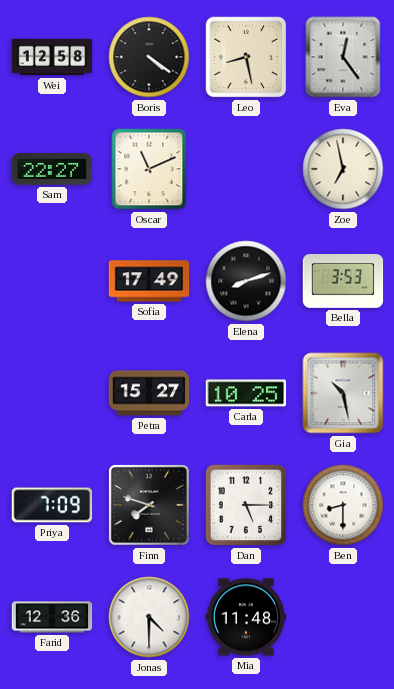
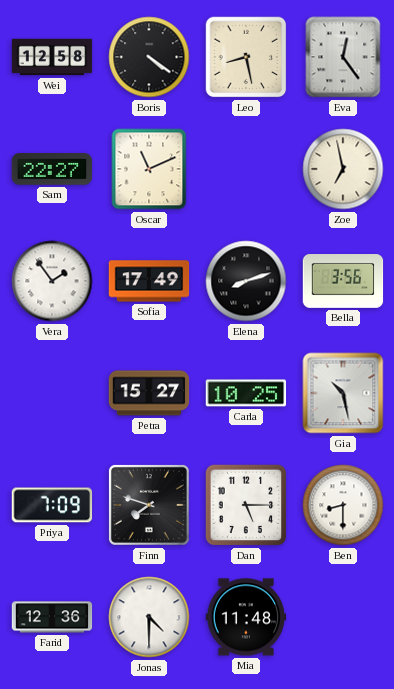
Vera: none -> 1:54
Bella: 3:53 -> 3:56
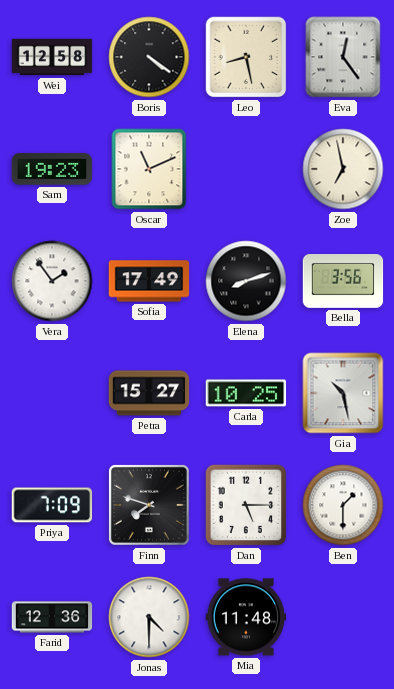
Sam: 22:27 -> 19:23
Ben: 8:30 -> 1:30
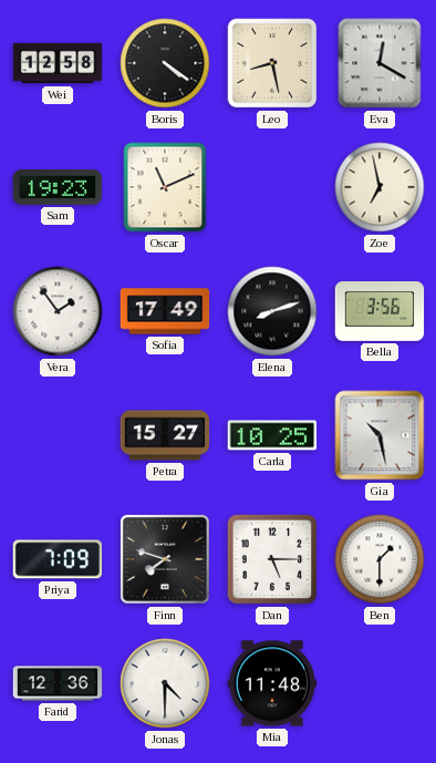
Eva: 12:24 -> 12:20
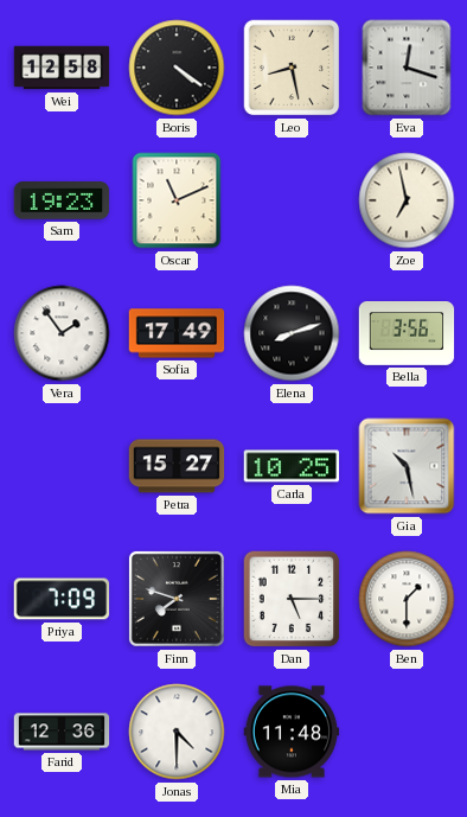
Eva: 12:20 -> 12:18
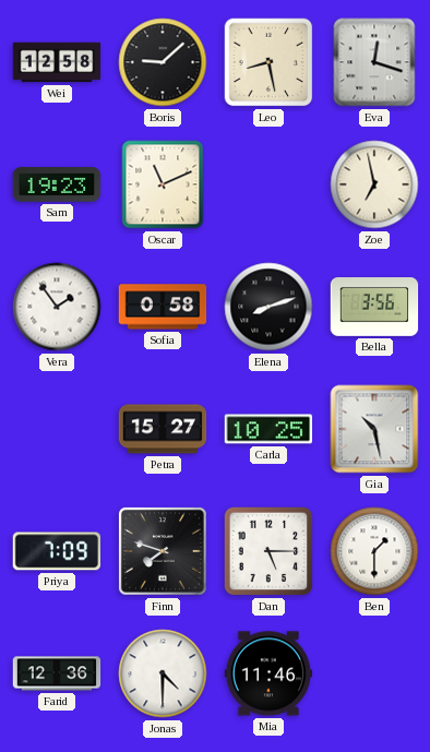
Boris: 4:21 -> 9:08
Sofia: 17:49 -> 0:58
Mia: 11:48 -> 11:46
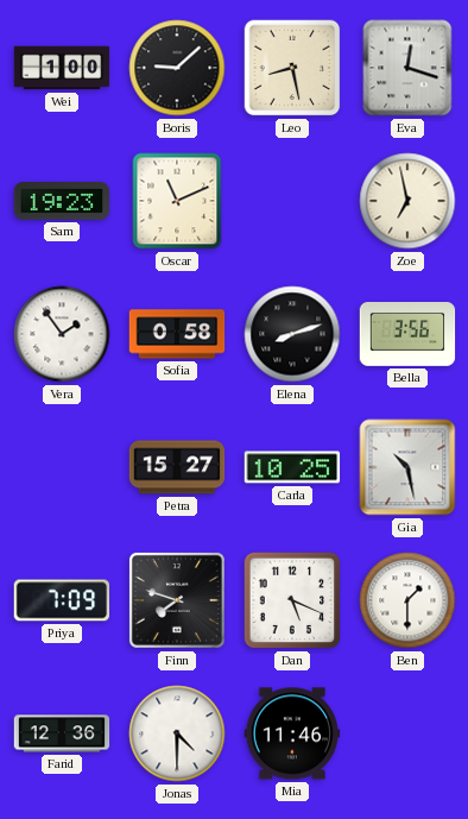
Wei: 12:58 -> 1:00
Dan: 5:15 -> 5:19
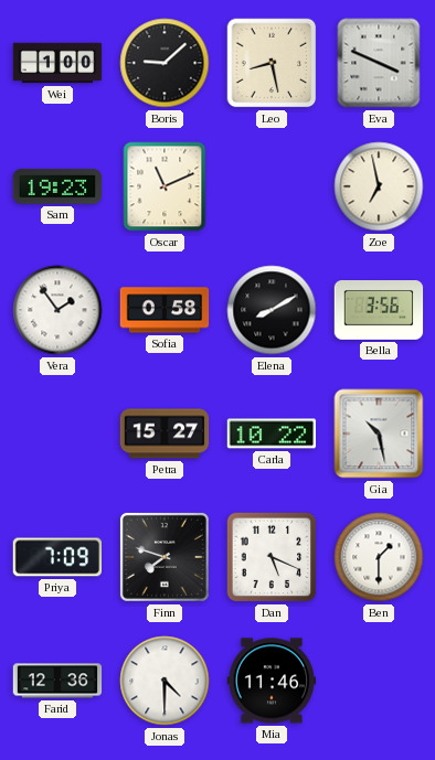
Eva: 12:18 -> 3:49
Elena: 8:12 -> 8:10
Carla: 10:25 -> 10:22
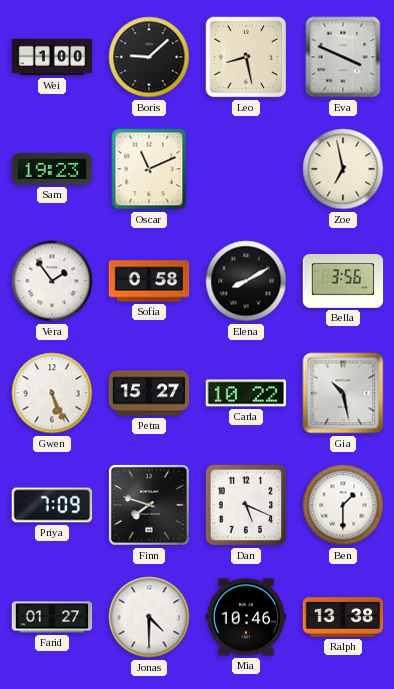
Gwen: none -> 5:26
Farid: 12:36 -> 01:27
Mia: 11:46 -> 10:46
Ralph: none -> 13:38
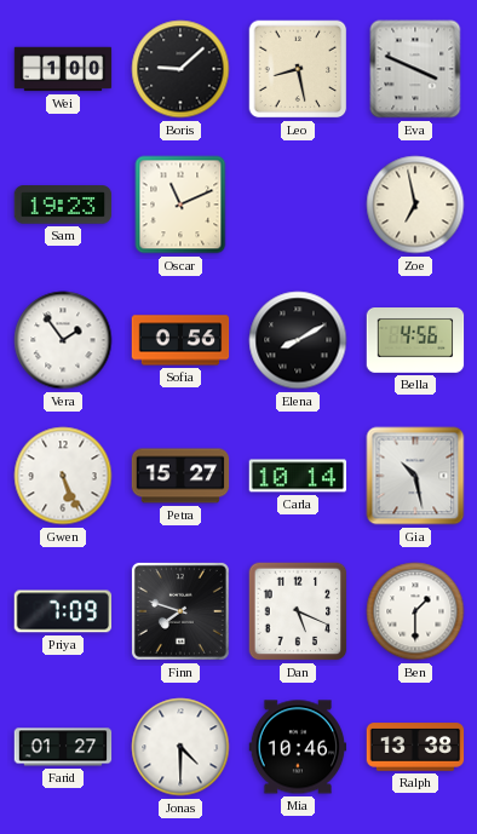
Sofia: 0:58 -> 0:56
Bella: 3:56 -> 4:56
Carla: 10:22 -> 10:14
